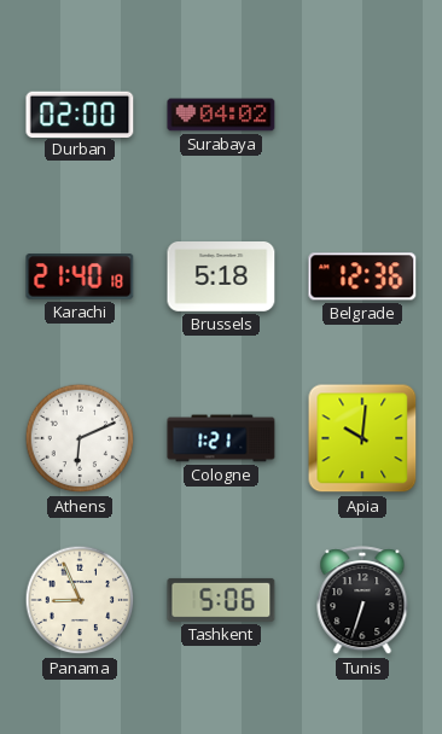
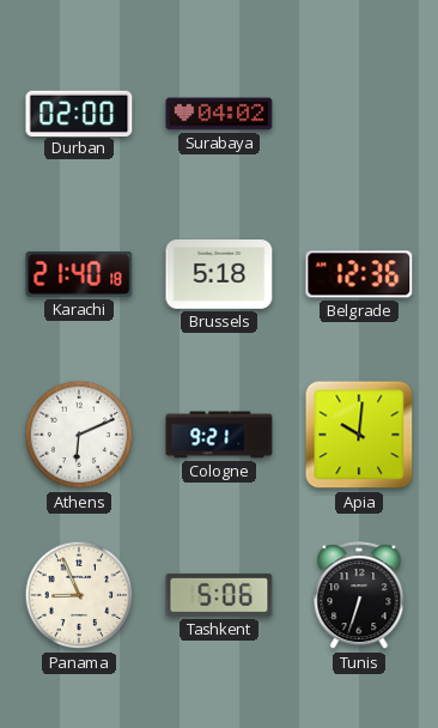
Cologne: 1:21 -> 9:21
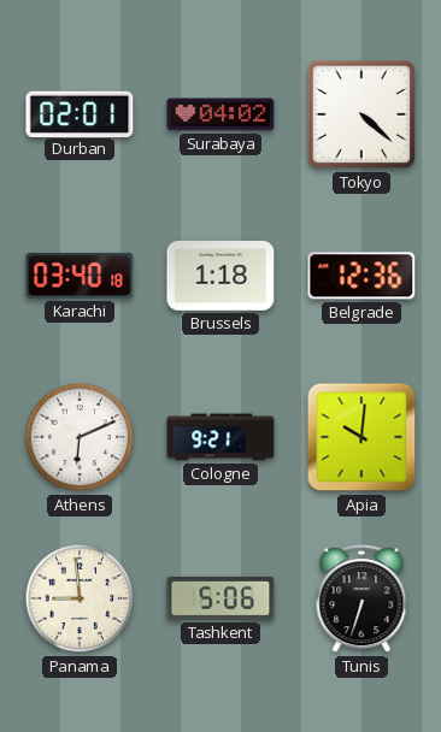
Durban: 02:00 -> 02:01
Tokyo: none -> 4:22
Karachi: 21:40 -> 03:40
Brussels: 5:18 -> 1:18
Panama: 8:56 -> 8:59
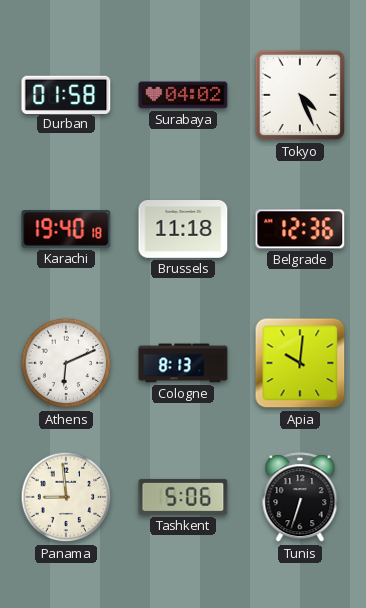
Durban: 02:01 -> 01:58
Tokyo: 4:22 -> 4:26
Karachi: 03:40 -> 19:40
Brussels: 1:18 -> 11:18
Cologne: 9:21 -> 8:13
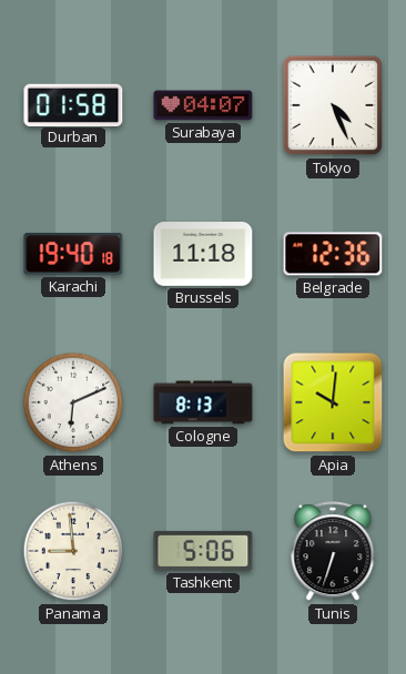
Surabaya: 04:02 -> 04:07
